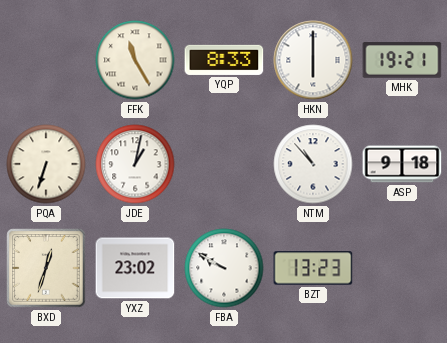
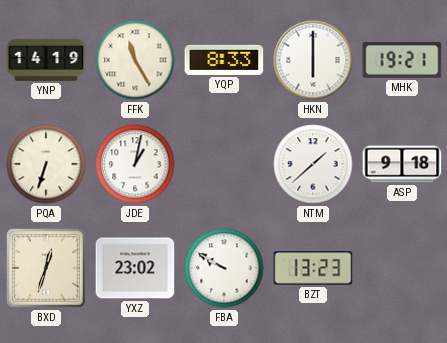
YNP: none -> 14:19
NTM: 10:53 -> 1:38
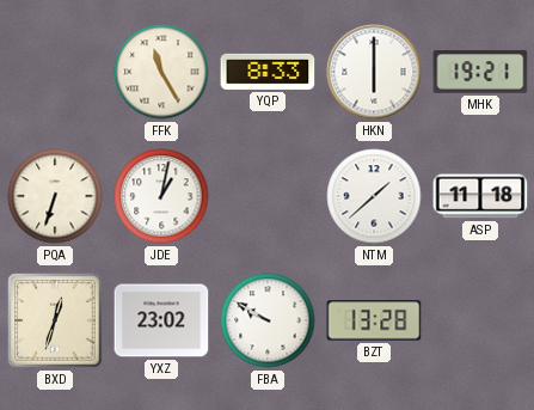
YNP: 14:19 -> none
ASP: 9:18 -> 11:18
BZT: 13:23 -> 13:28
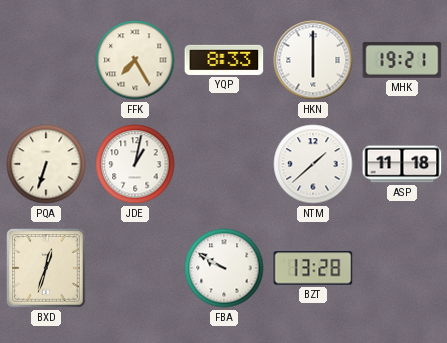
FFK: 11:25 -> 7:25
YXZ: 23:02 -> none
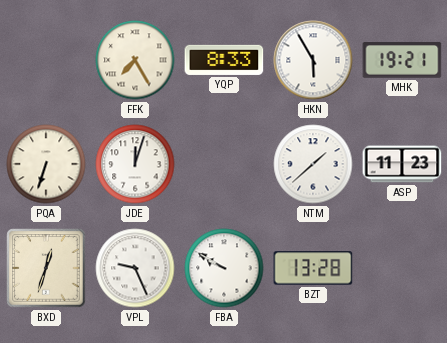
HKN: 6:00 -> 5:55
JDE: 1:02 -> 12:03
ASP: 11:18 -> 11:23
VPL: none -> 9:26
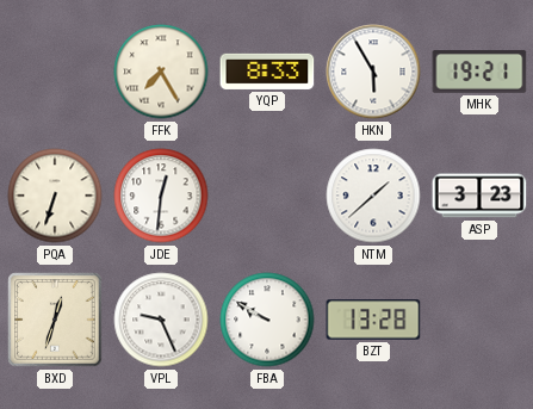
JDE: 12:03 -> 12:31
ASP: 11:23 -> 3:23
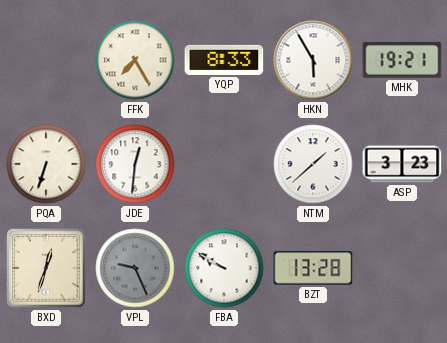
VPL dial: white -> grey
